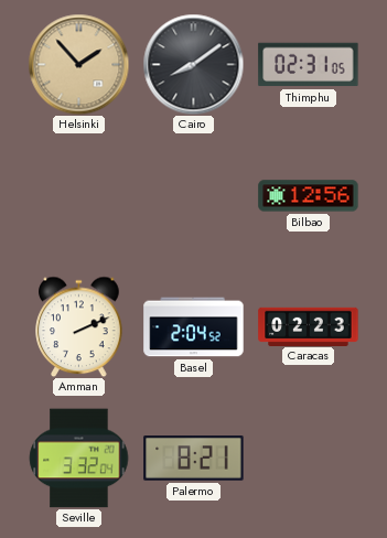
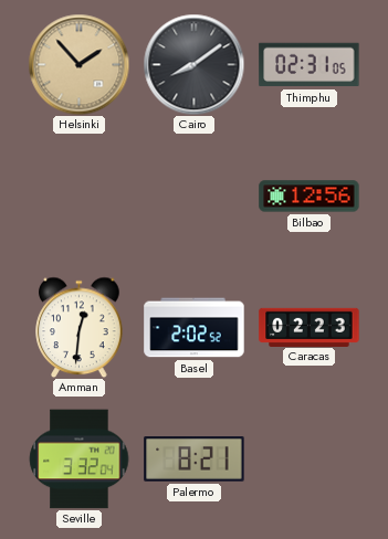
Amman: 2:11 -> 12:31
Basel: 2:04 -> 2:02
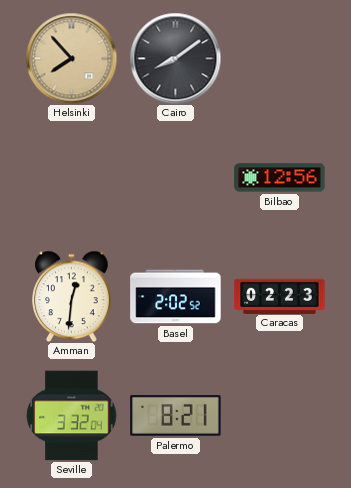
Helsinki: 1:53 -> 7:53
Thimphu: 02:31 -> none
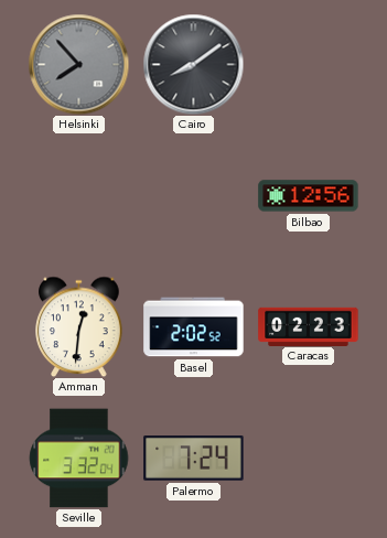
Helsinki dial: champagne -> grey
Palermo: 8:21 -> 7:24
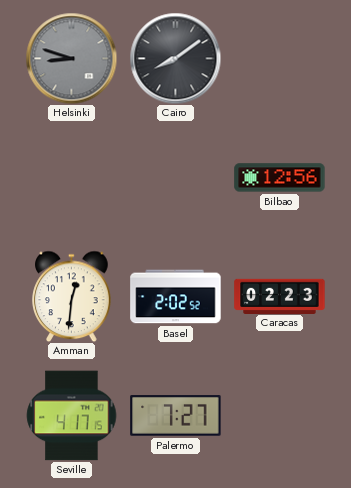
Helsinki: 7:53 -> 8:48
Seville: 3:32 -> 4:17
Palermo: 7:24 -> 7:27
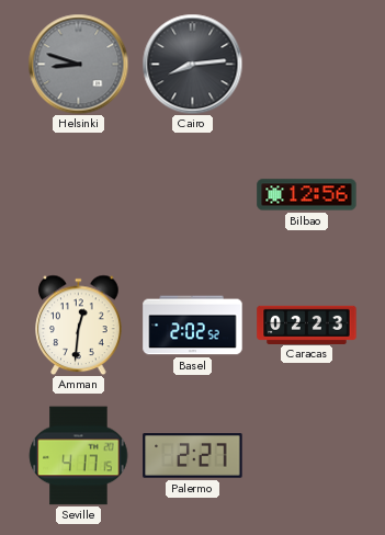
Cairo: 8:09 -> 8:14
Palermo: 7:27 -> 2:27
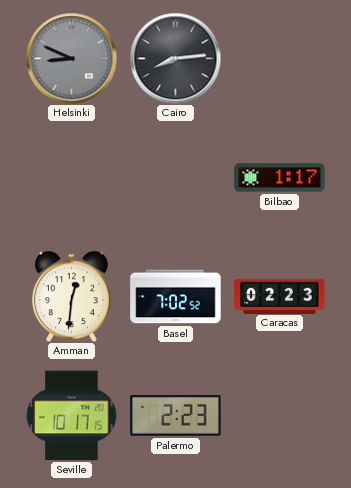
Helsinki: 8:48 -> 8:49
Bilbao: 12:56 -> 1:17
Basel: 2:02 -> 7:02
Seville: 4:17 -> 10:17
Palermo: 2:27 -> 2:23
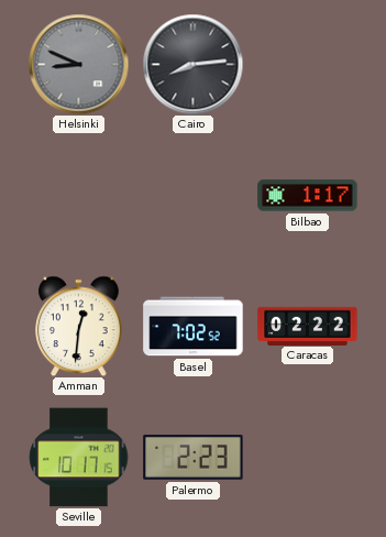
Caracas: 02:23 -> 02:22
